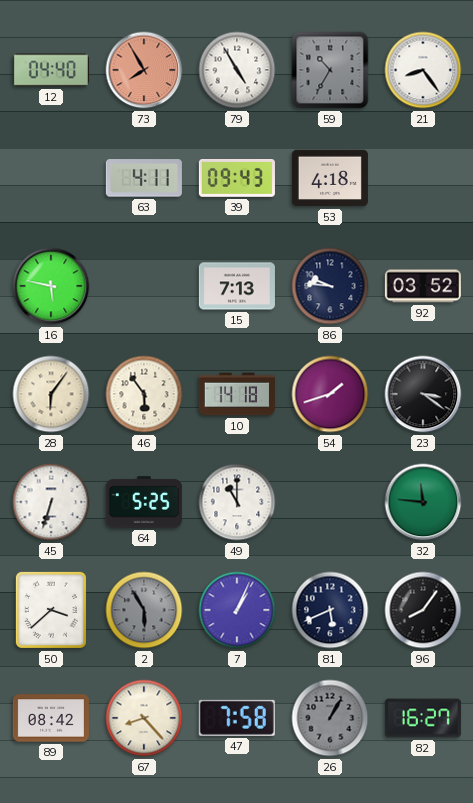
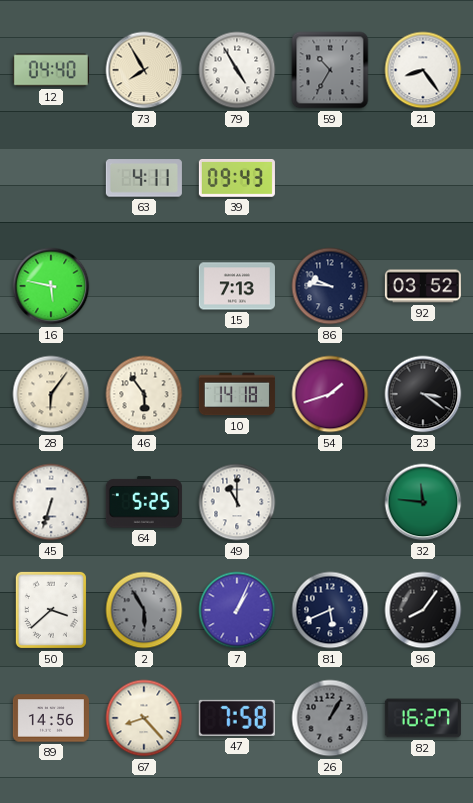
73 dial: salmon -> cream
53: 4:18 -> none
89: 08:42 -> 14:56
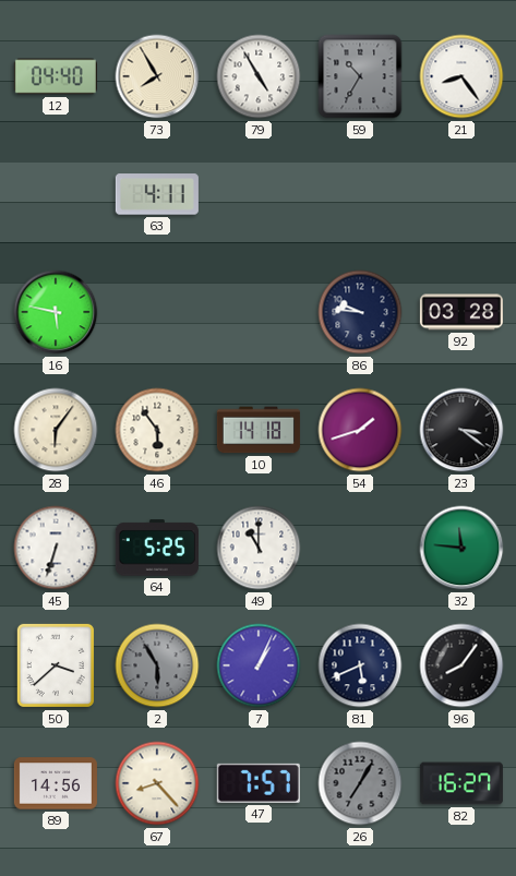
39: 09:43 -> none
15: 7:13 -> none
92: 03:52 -> 03:28
47: 7:58 -> 7:57
26: 1:05 -> 7:05
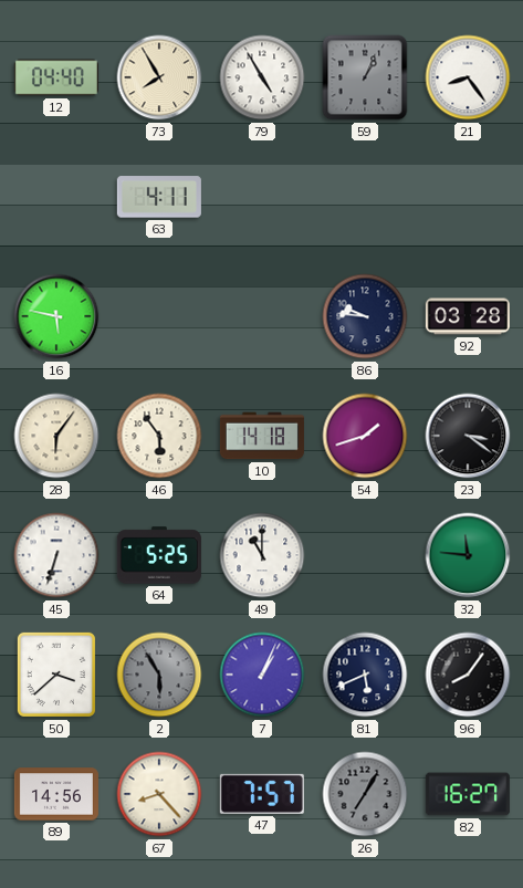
59: 10:35 -> 1:04
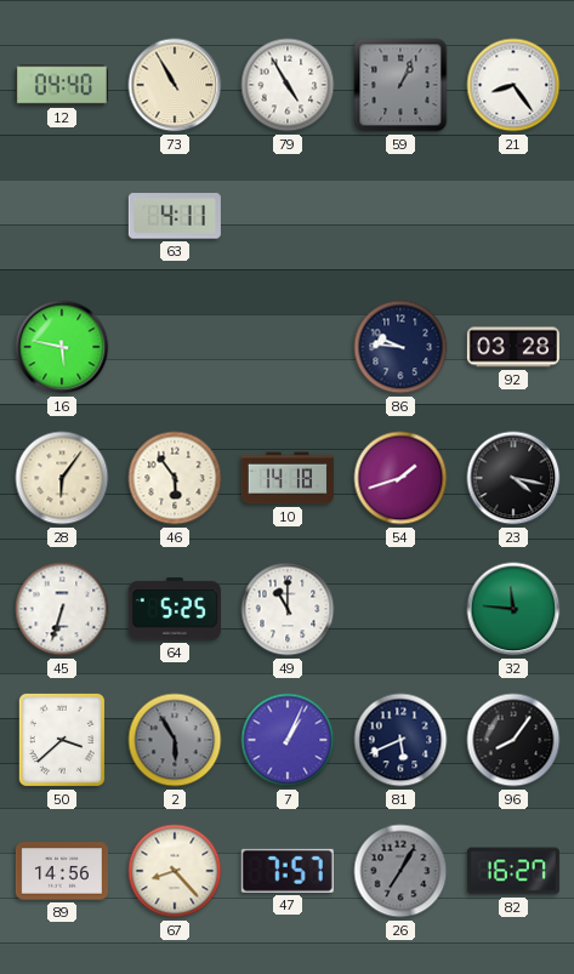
73: 7:55 -> 10:55
23: 3:21 -> 4:17
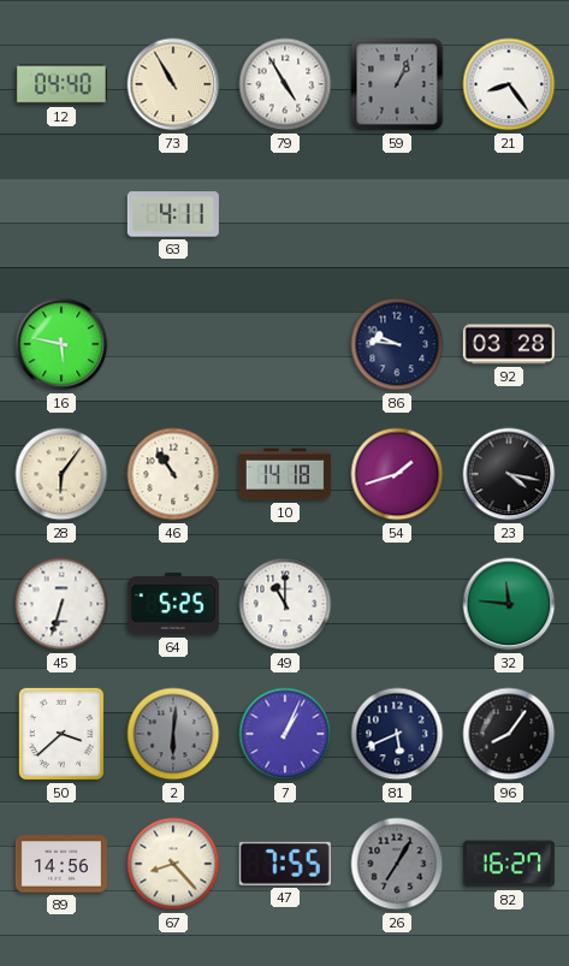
46: 5:54 -> 10:54
2: 5:55 -> 6:01
47: 7:57 -> 7:55
